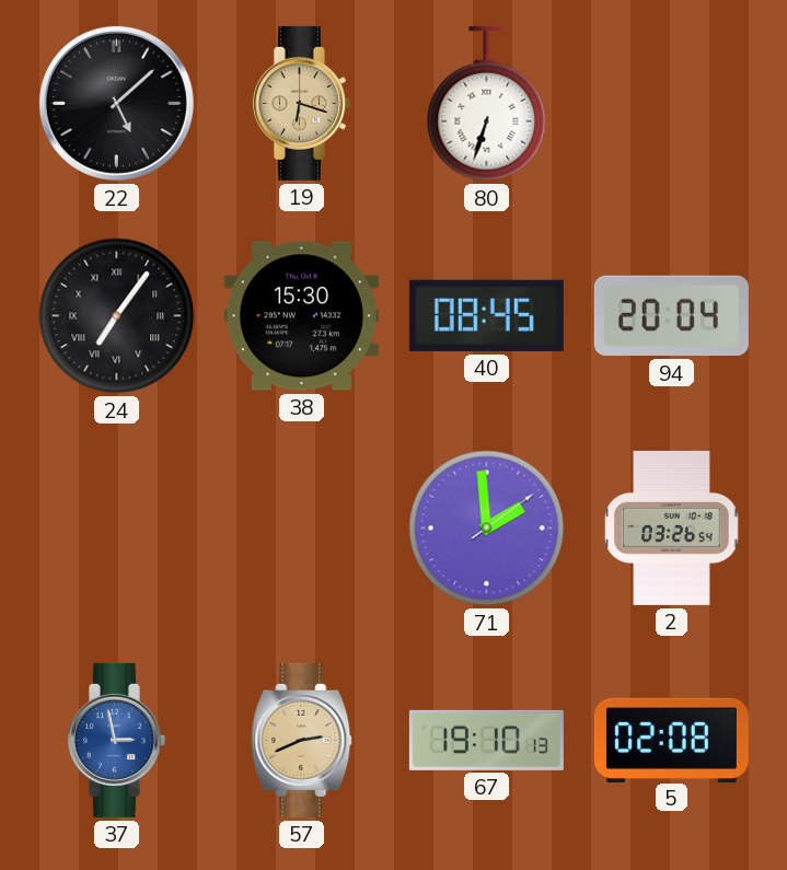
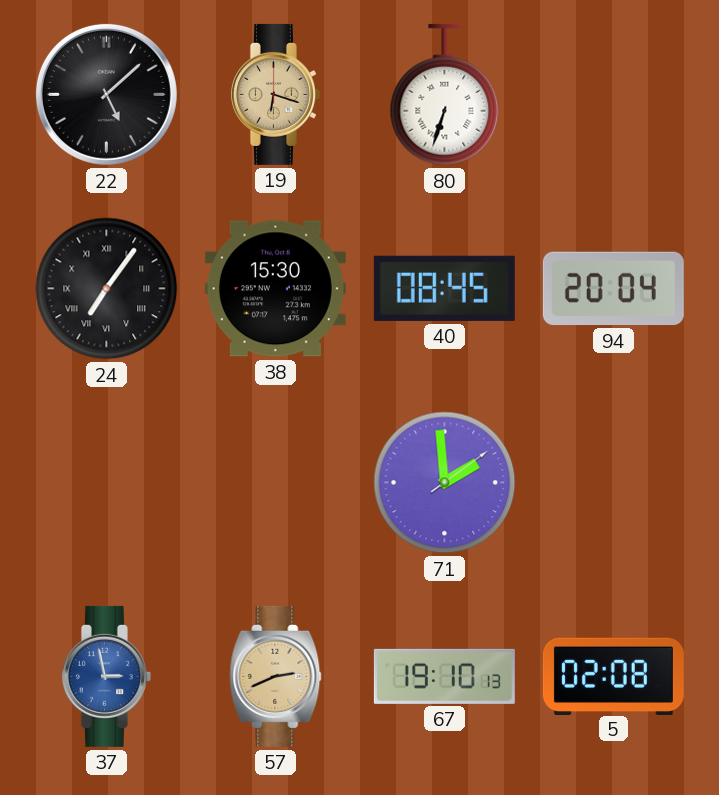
2: 03:26 -> none
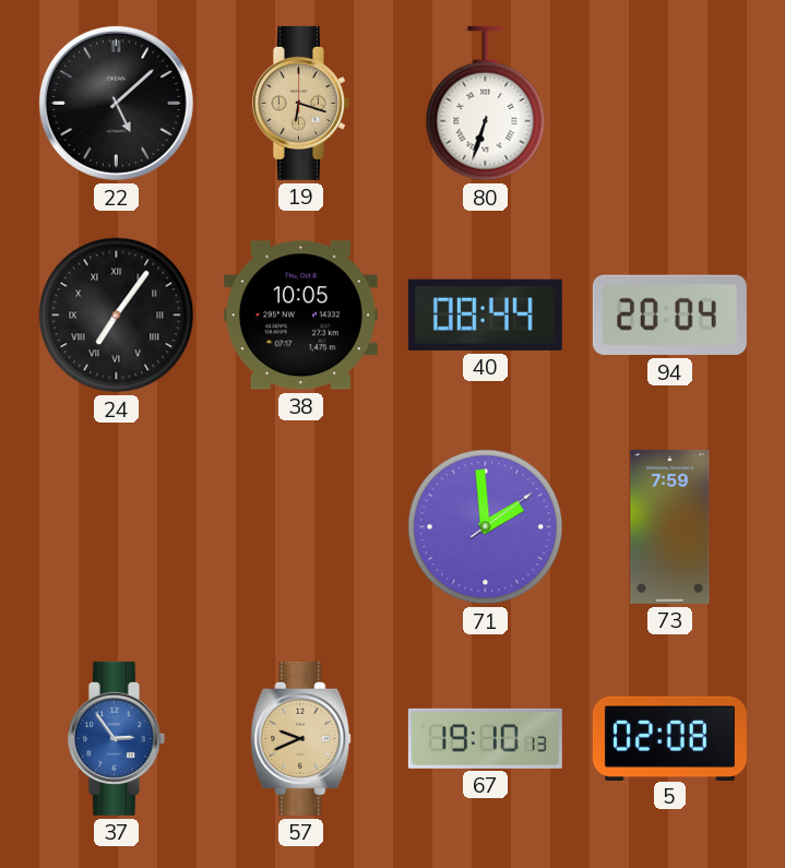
38: 15:30 -> 10:05
40: 08:45 -> 08:44
73: none -> 7:59
37: 2:58 -> 2:54
57: 2:41 -> 9:41
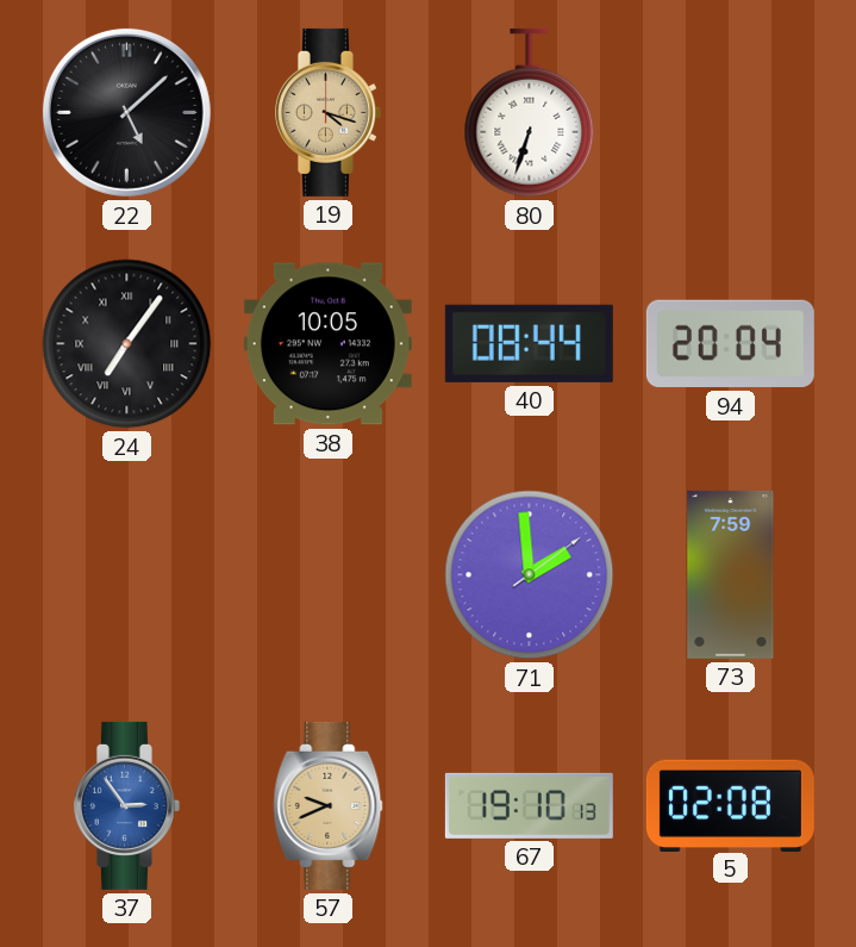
19: 6:18 -> 4:18
